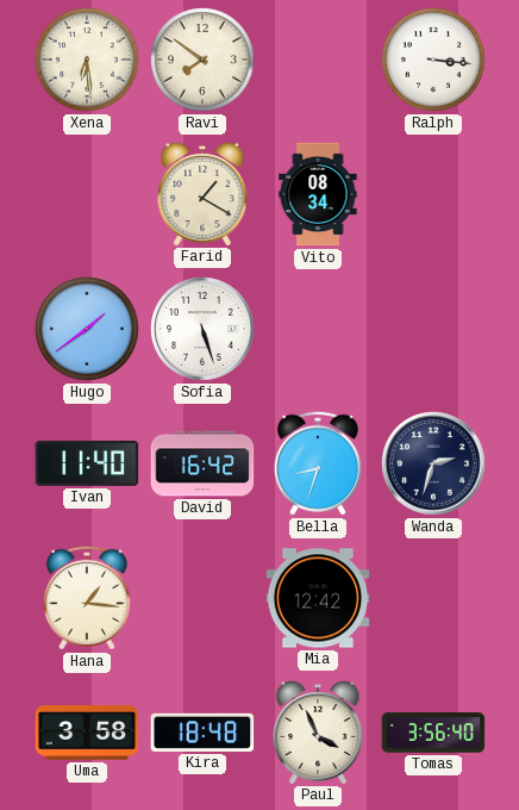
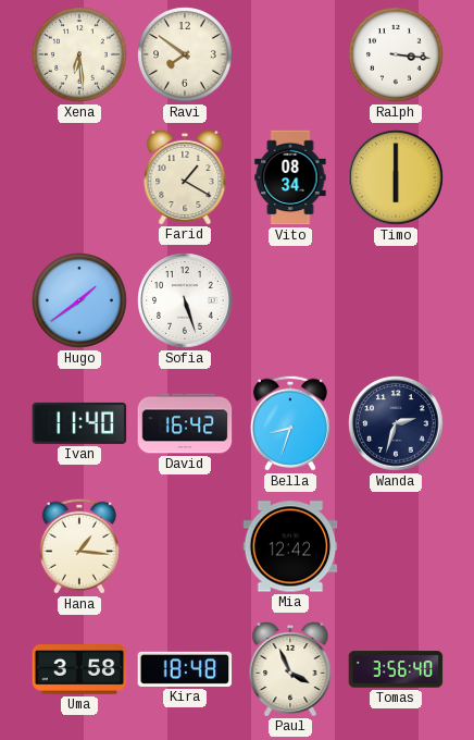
Timo: none -> 6:00
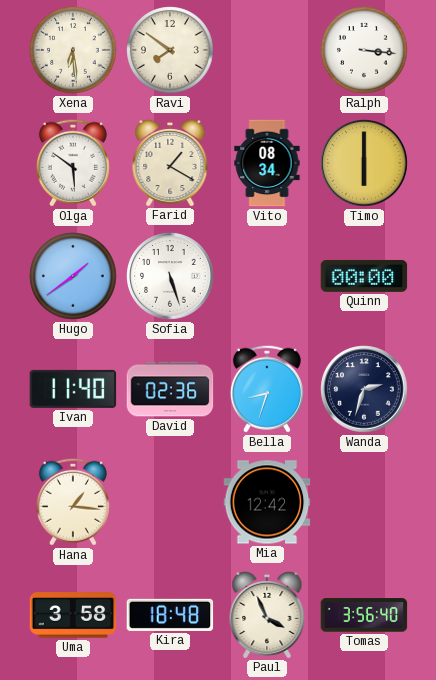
Olga: none -> 5:51
Quinn: none -> 00:00
David: 16:42 -> 02:36
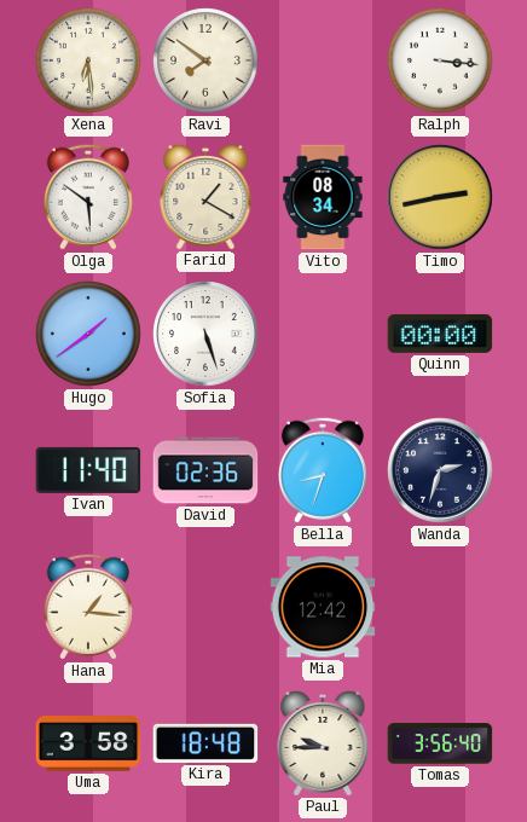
Timo: 6:00 -> 2:43
Paul: 3:56 -> 9:45
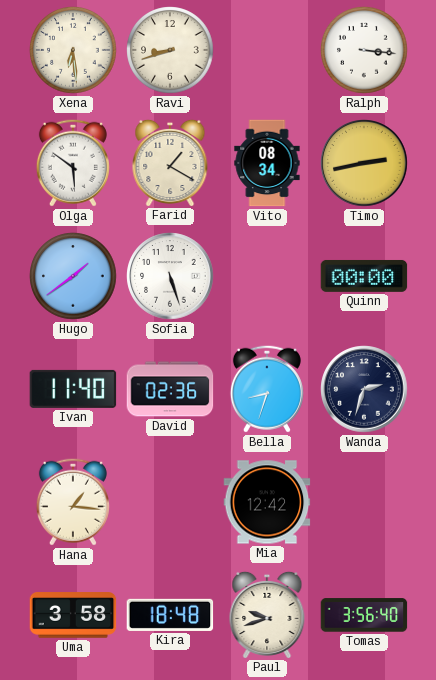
Ravi: 7:51 -> 8:42
Paul: 9:45 -> 9:42
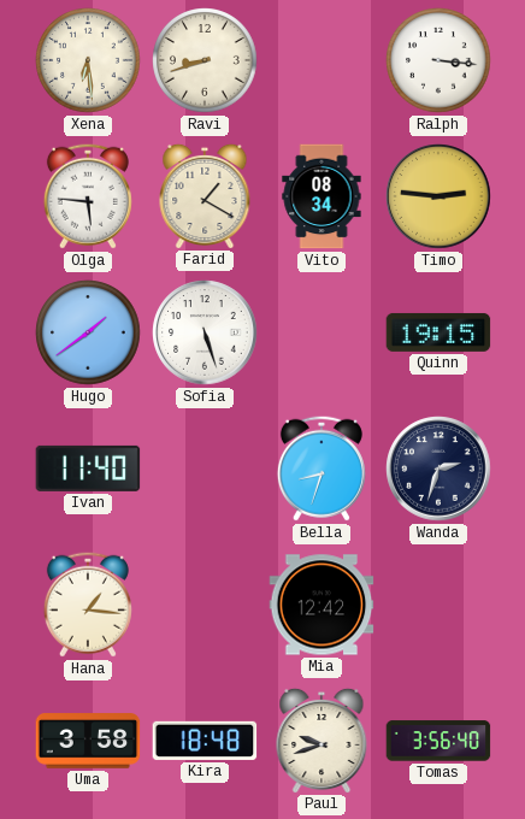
Olga: 5:51 -> 5:46
Timo: 2:43 -> 2:46
Quinn: 00:00 -> 19:15
David: 02:36 -> none
